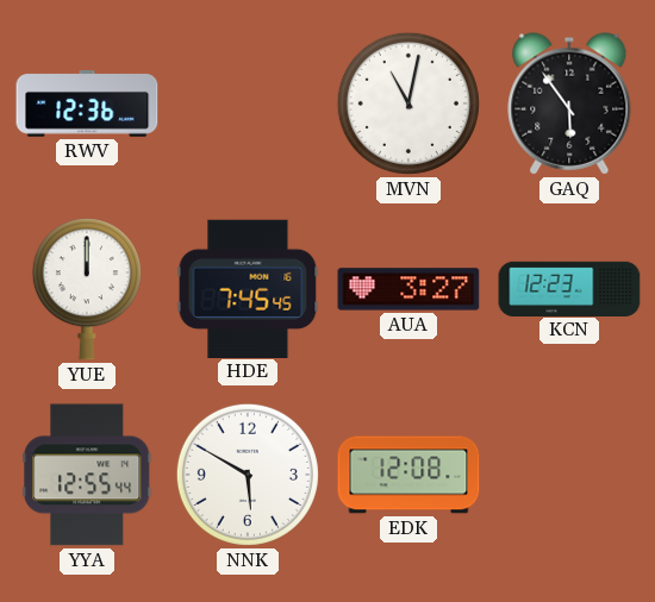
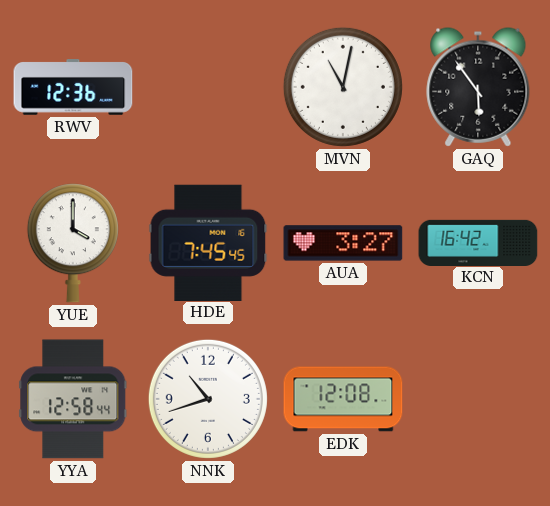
YUE: 12:00 -> 4:00
KCN: 12:23 -> 16:42
YYA: 12:55 -> 12:58
NNK: 5:50 -> 10:42
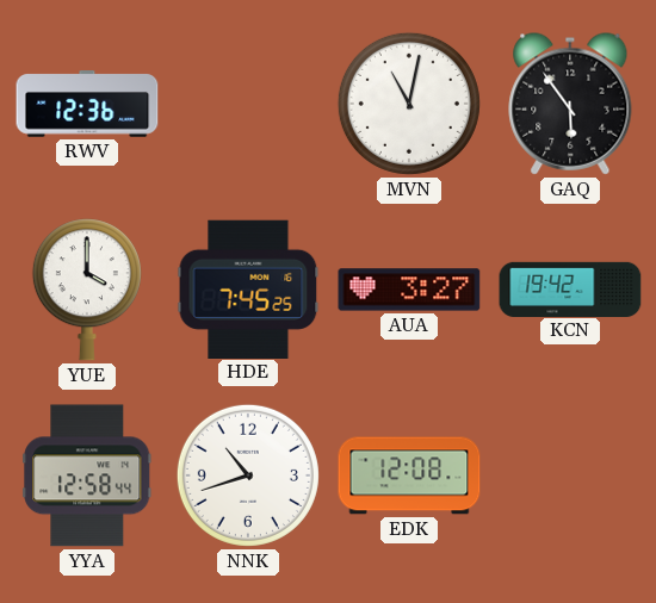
HDE: 7:45:45 -> 7:45:25
KCN: 16:42 -> 19:42
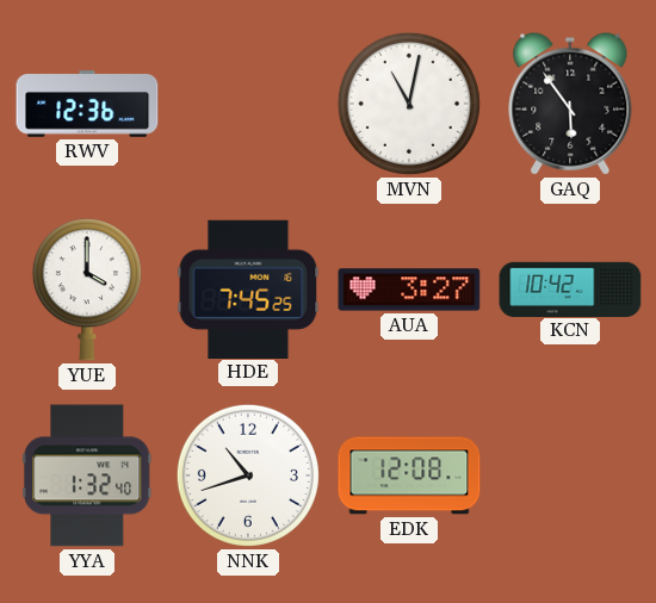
KCN: 19:42 -> 10:42
YYA: 12:58 -> 1:32
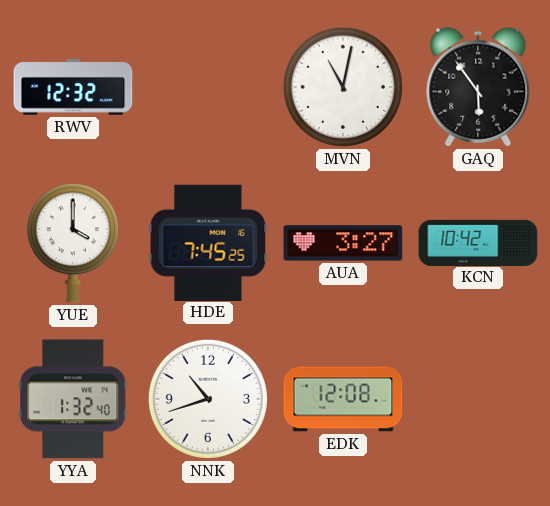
RWV: 12:36 -> 12:32
